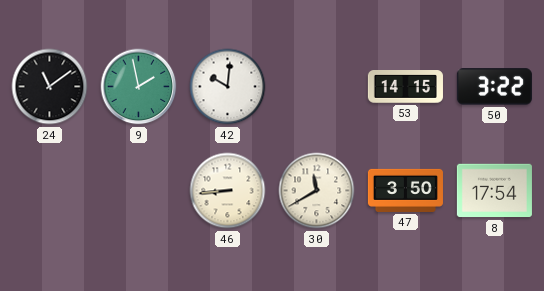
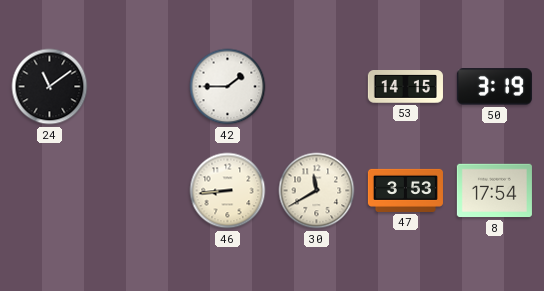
9: 1:58 -> none
42: 10:01 -> 1:45
50: 3:22 -> 3:19
47: 3:50 -> 3:53
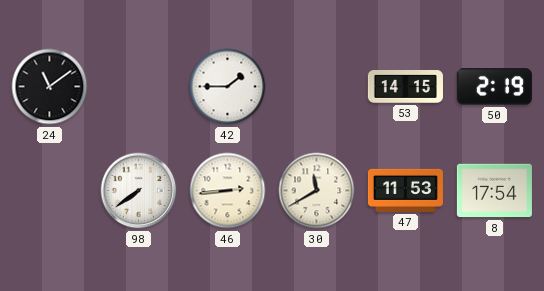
50: 3:19 -> 2:19
98: none -> 7:39
46: 8:44 -> 2:44
47: 3:53 -> 11:53
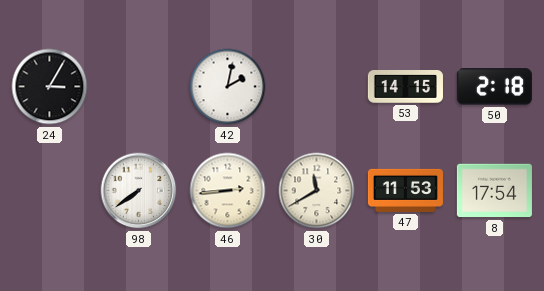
24: 11:09 -> 3:05
42: 1:45 -> 2:02
50: 2:19 -> 2:18
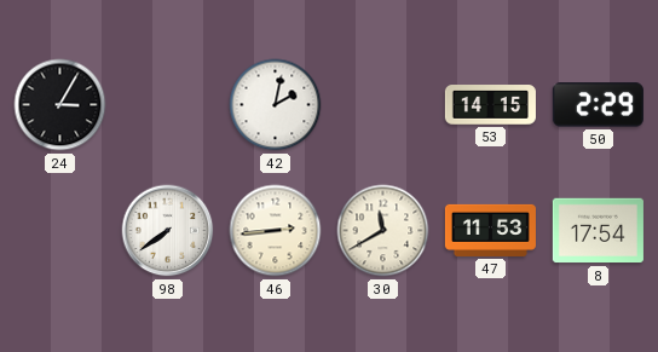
50: 2:18 -> 2:29
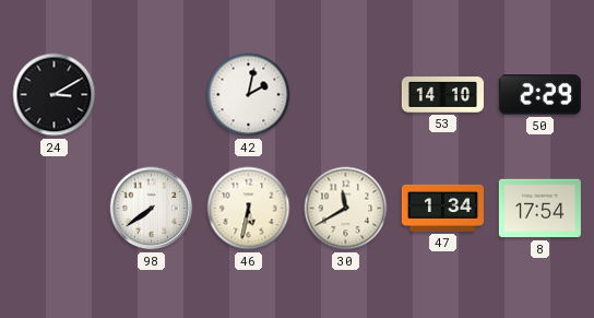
24: 3:05 -> 3:10
53: 14:15 -> 14:10
46: 2:44 -> 5:32
47: 11:53 -> 1:34
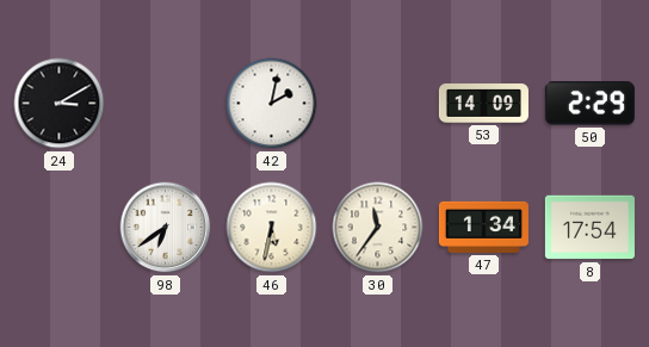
53: 14:10 -> 14:09
98: 7:39 -> 6:39
30: 11:40 -> 11:36
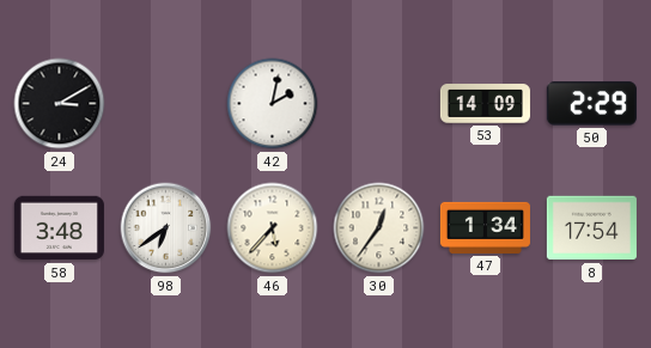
58: none -> 3:48
46: 5:32 -> 5:37
30: 11:36 -> 12:36
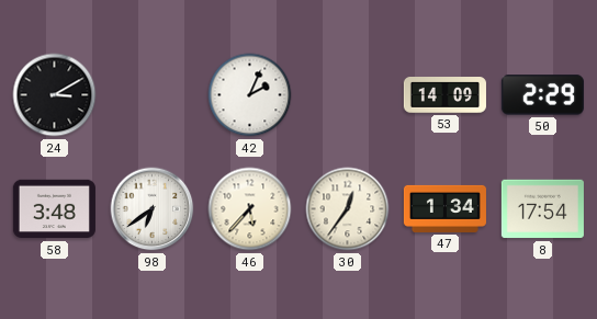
42: 2:02 -> 2:04
